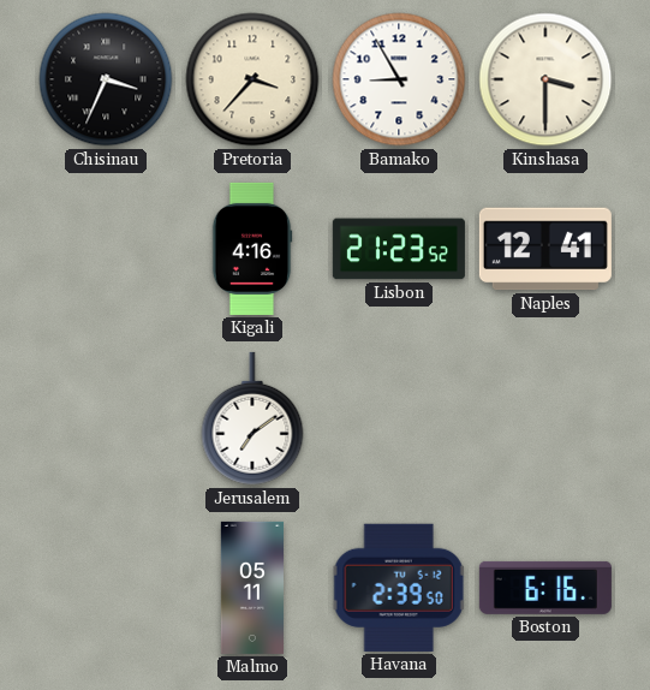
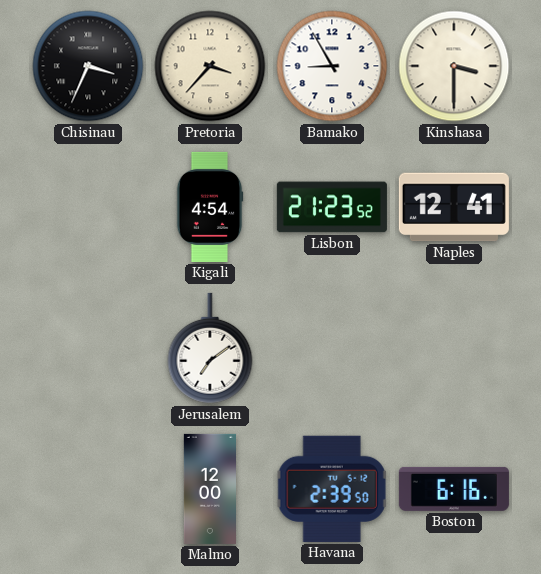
Kigali: 4:16 -> 4:54
Malmo: 05:11 -> 12:00
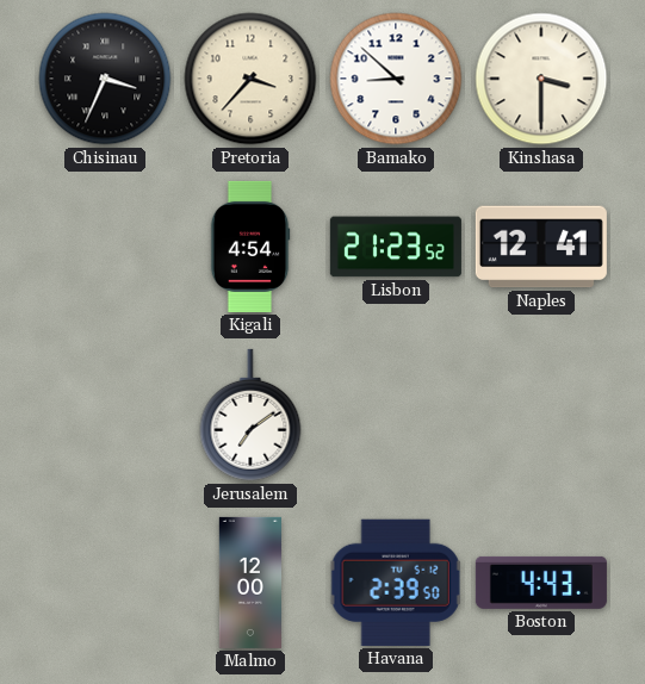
Bamako: 8:55 -> 8:52
Boston: 6:16 -> 4:43
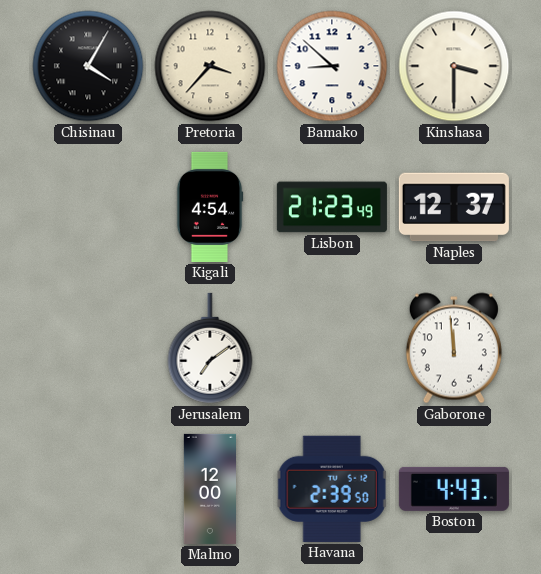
Chisinau: 3:34 -> 4:05
Lisbon: 21:23:52 -> 21:23:49
Naples: 12:41 -> 12:37
Gaborone: none -> 11:59
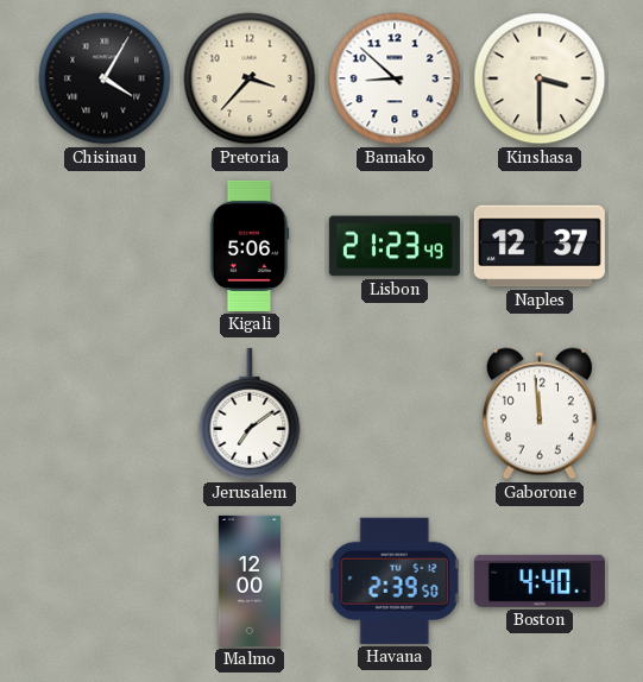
Kigali: 4:54 -> 5:06
Boston: 4:43 -> 4:40
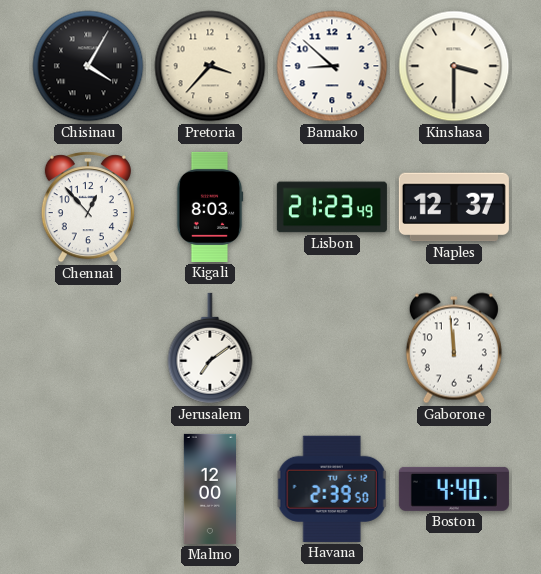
Chennai: none -> 12:53
Kigali: 5:06 -> 8:03
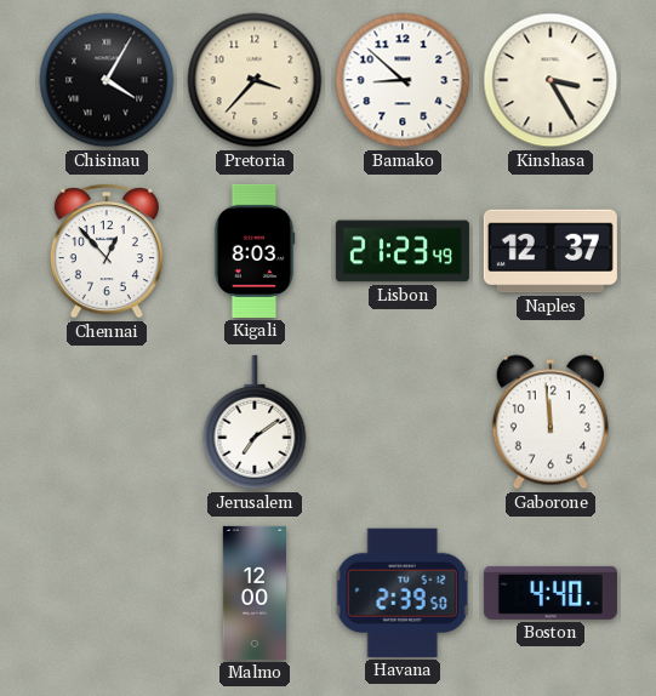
Kinshasa: 3:30 -> 3:25
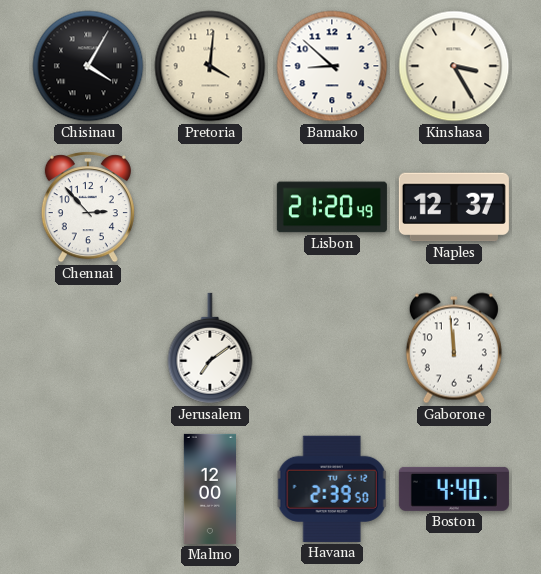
Pretoria: 3:37 -> 4:01
Chennai: 12:53 -> 2:53
Kigali: 8:03 -> none
Lisbon: 21:23 -> 21:20
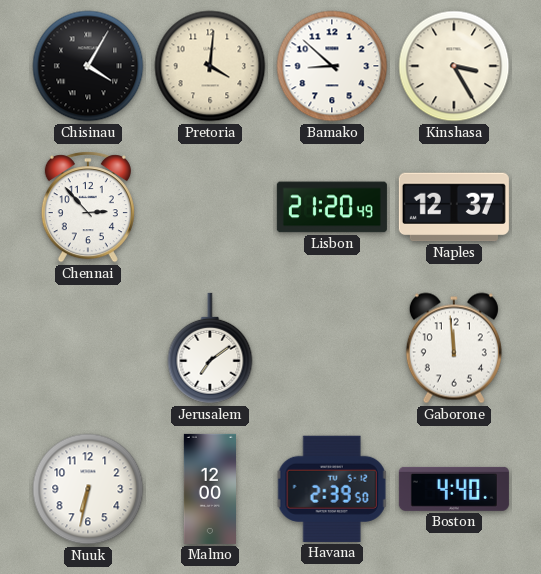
Nuuk: none -> 6:32
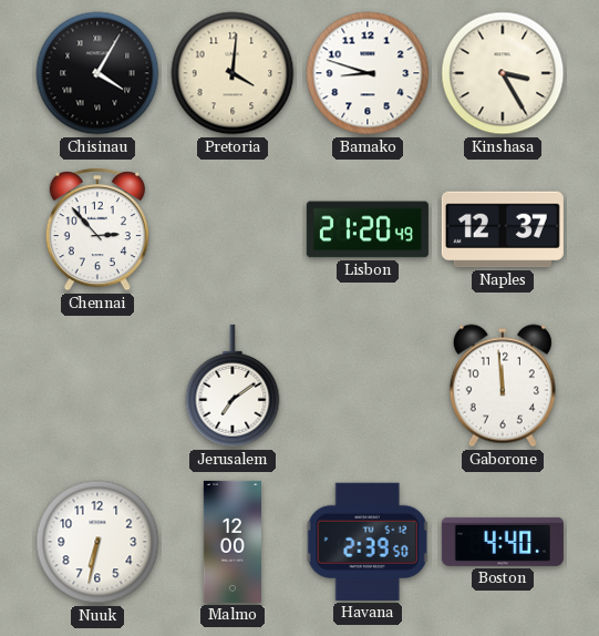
Bamako: 8:52 -> 8:48
